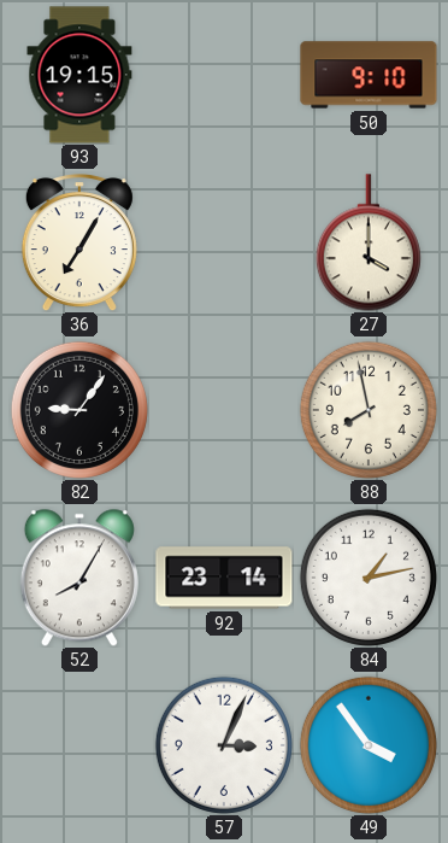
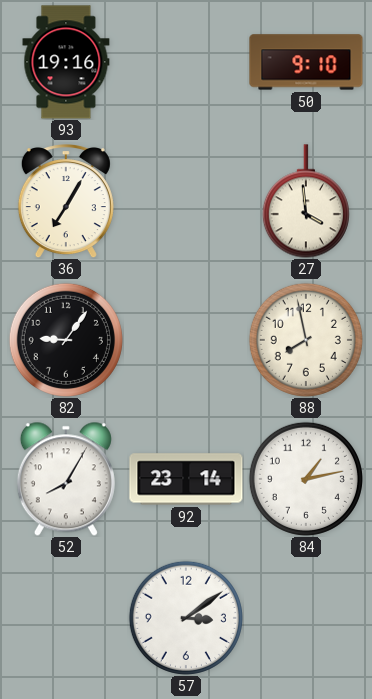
93: 19:15 -> 19:16
27: 4:00 -> 3:59
57: 3:04 -> 3:09
49: 3:54 -> none
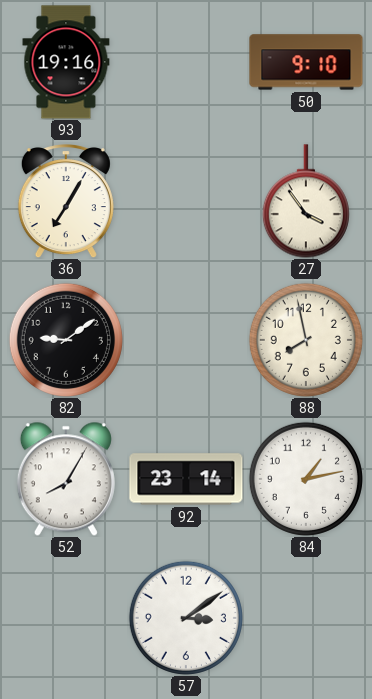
27: 3:59 -> 3:54
82: 9:06 -> 9:09
